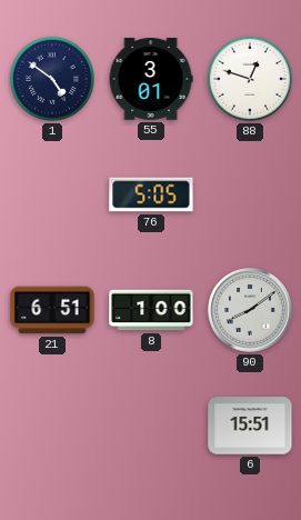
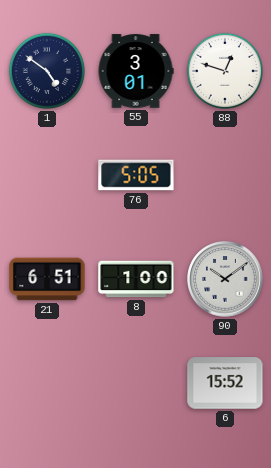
90: 8:09 -> 10:09
6: 15:51 -> 15:52
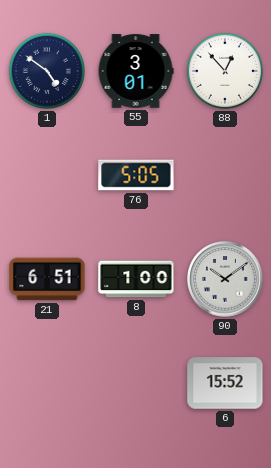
88: 12:48 -> 12:53
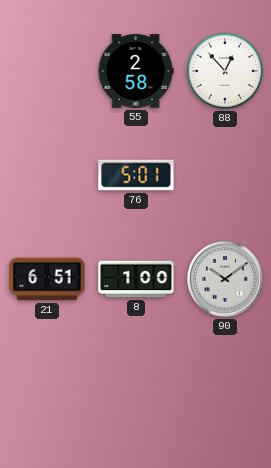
1: 4:51 -> none
55: 3:01 -> 2:58
76: 5:05 -> 5:01
6: 15:52 -> none
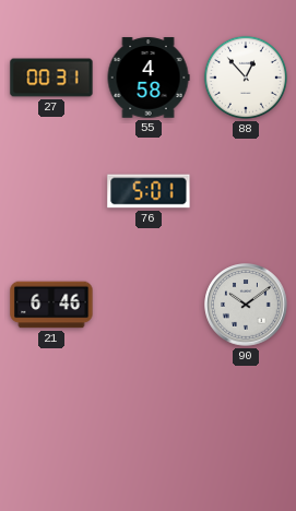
27: none -> 00:31
55: 2:58 -> 4:58
21: 6:51 -> 6:46
8: 1:00 -> none
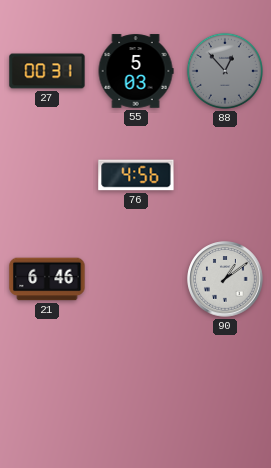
55: 4:58 -> 5:03
88 dial: white -> grey
76: 5:01 -> 4:56
90: 10:09 -> 1:09
